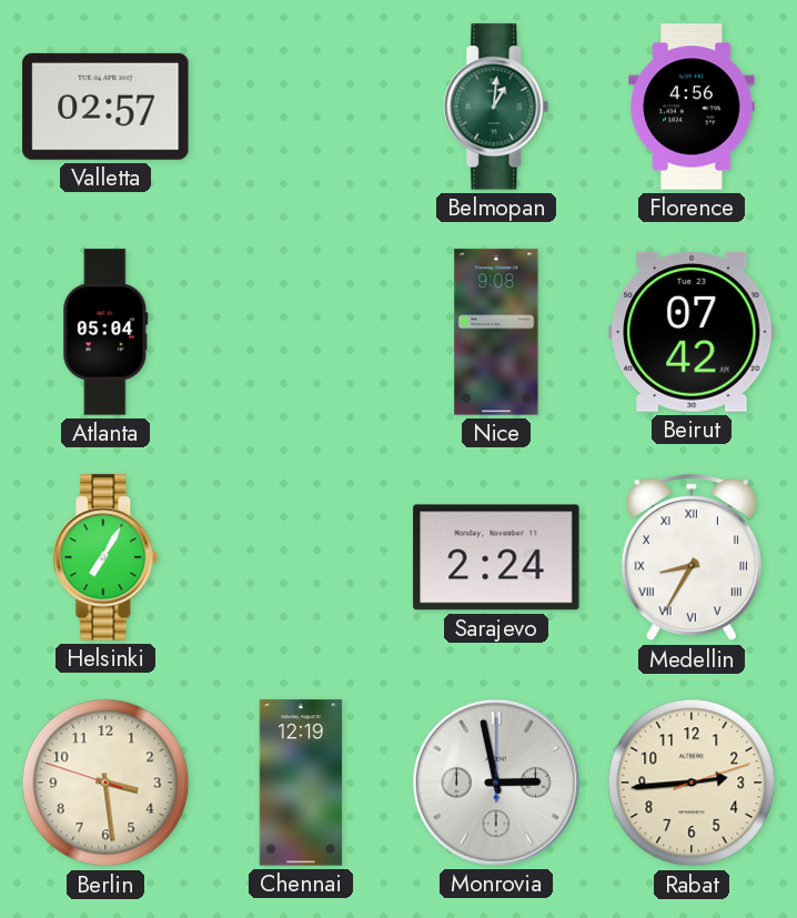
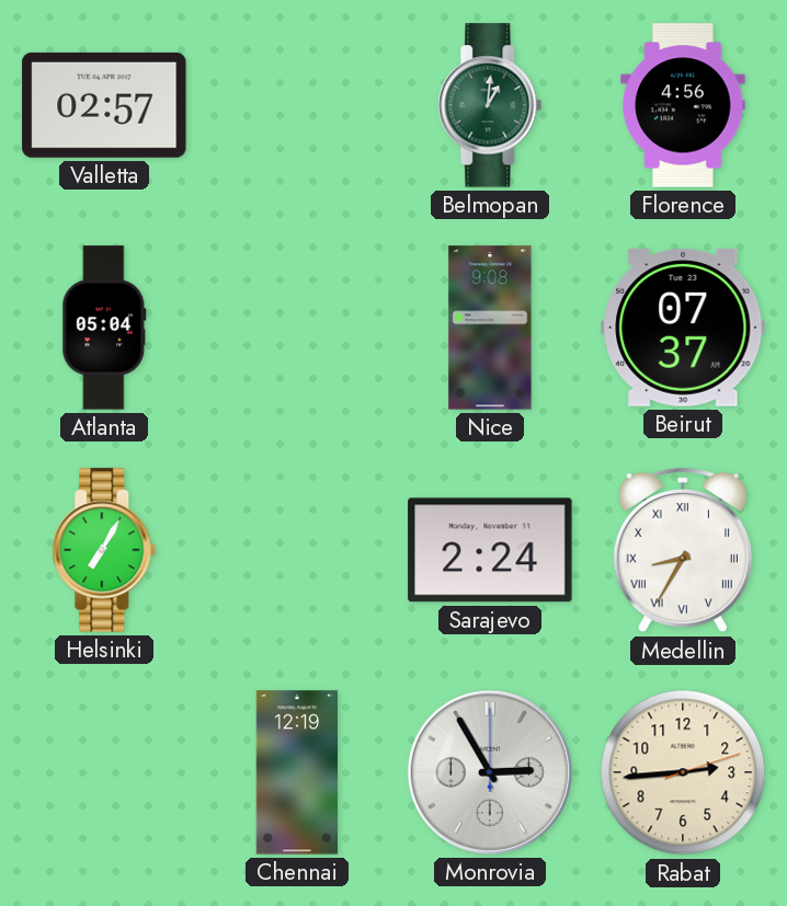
Beirut: 07:42 -> 07:37
Berlin: 3:28 -> none
Monrovia: 2:58 -> 2:55
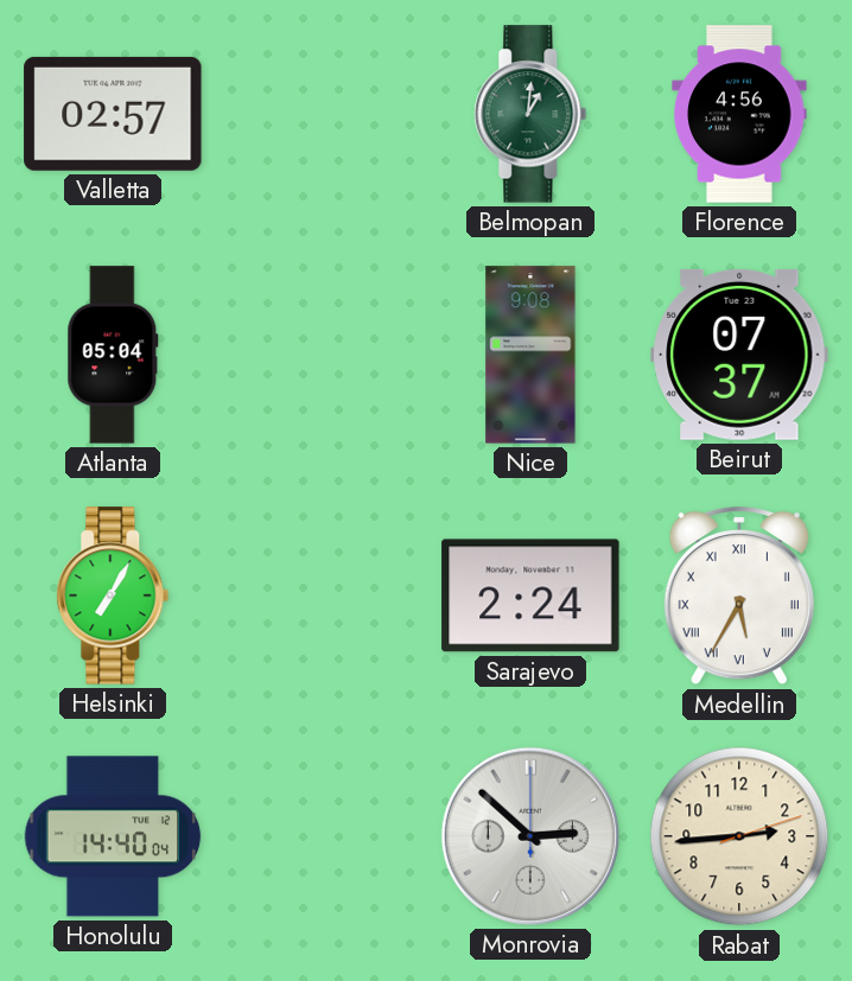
Medellin: 8:35 -> 5:35
Honolulu: none -> 14:40
Chennai: 12:19 -> none
Monrovia: 2:55 -> 2:52
